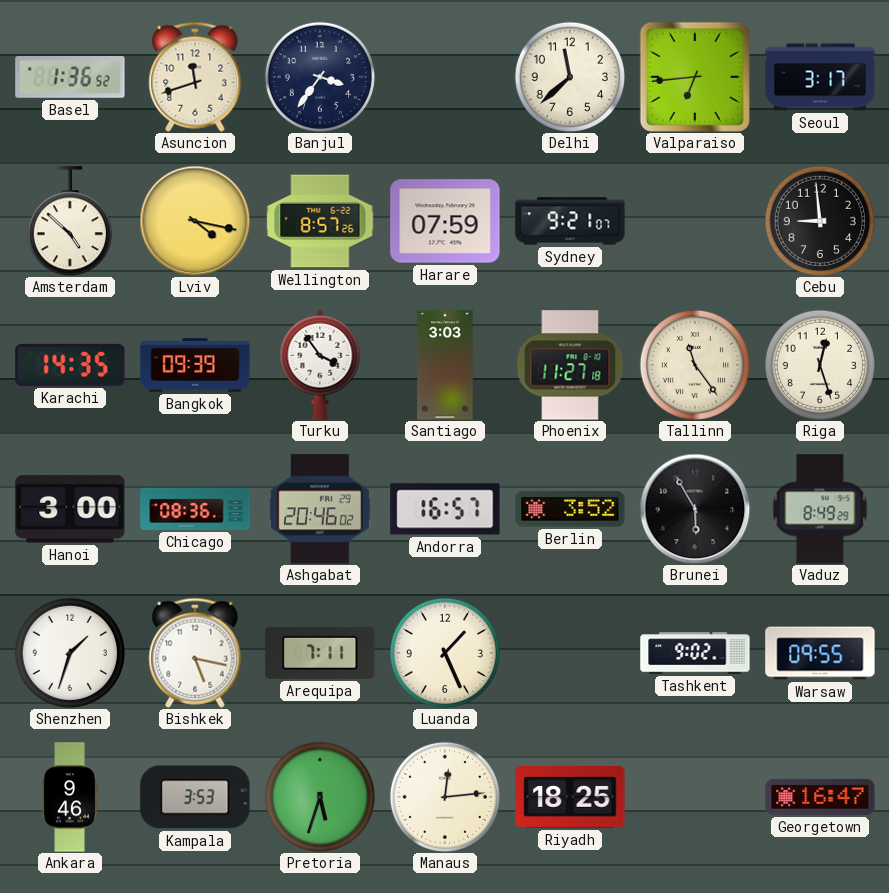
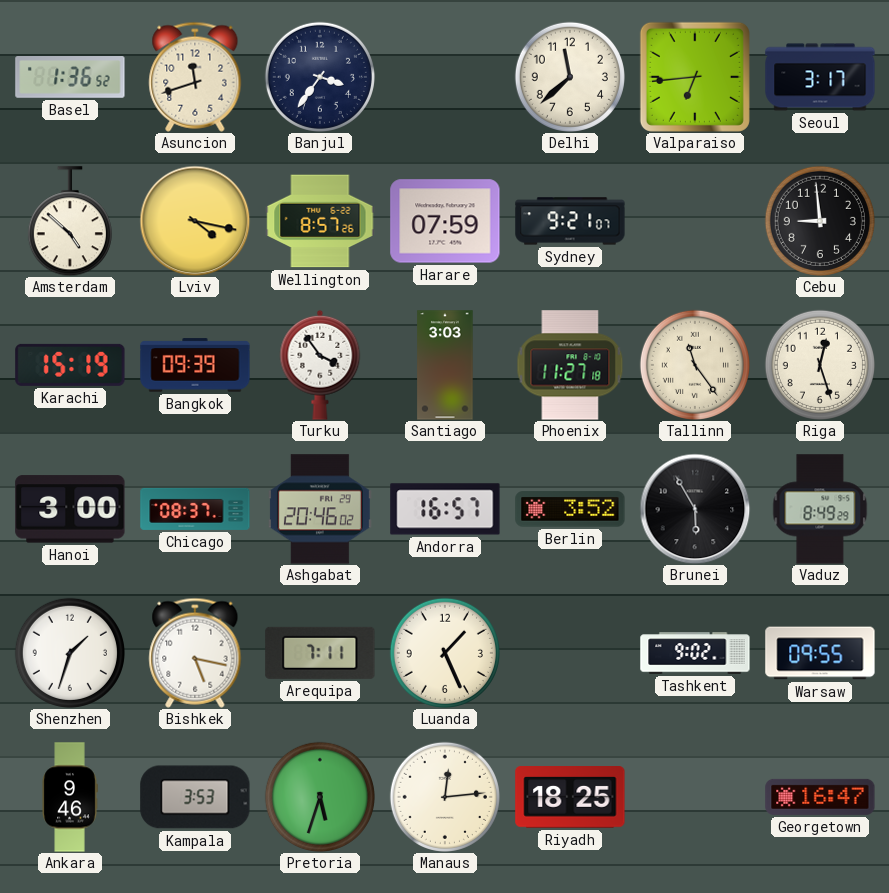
Karachi: 14:35 -> 15:19
Chicago: 08:36 -> 08:37
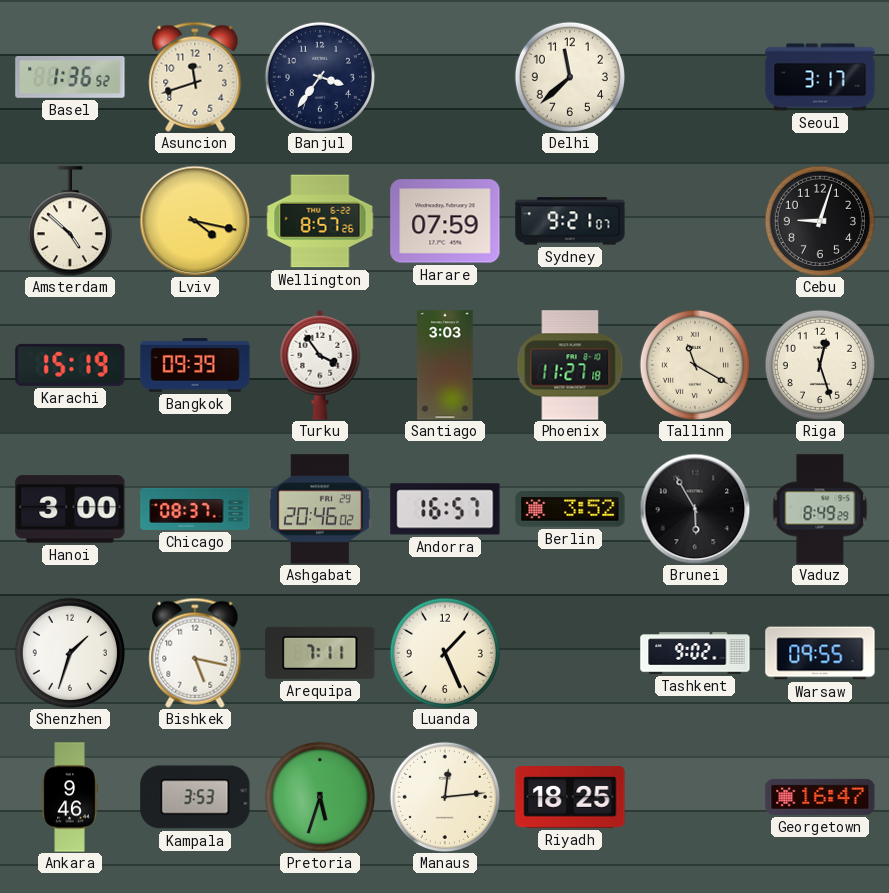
Valparaiso: 6:44 -> none
Cebu: 8:59 -> 9:03
Tallinn: 11:24 -> 11:20
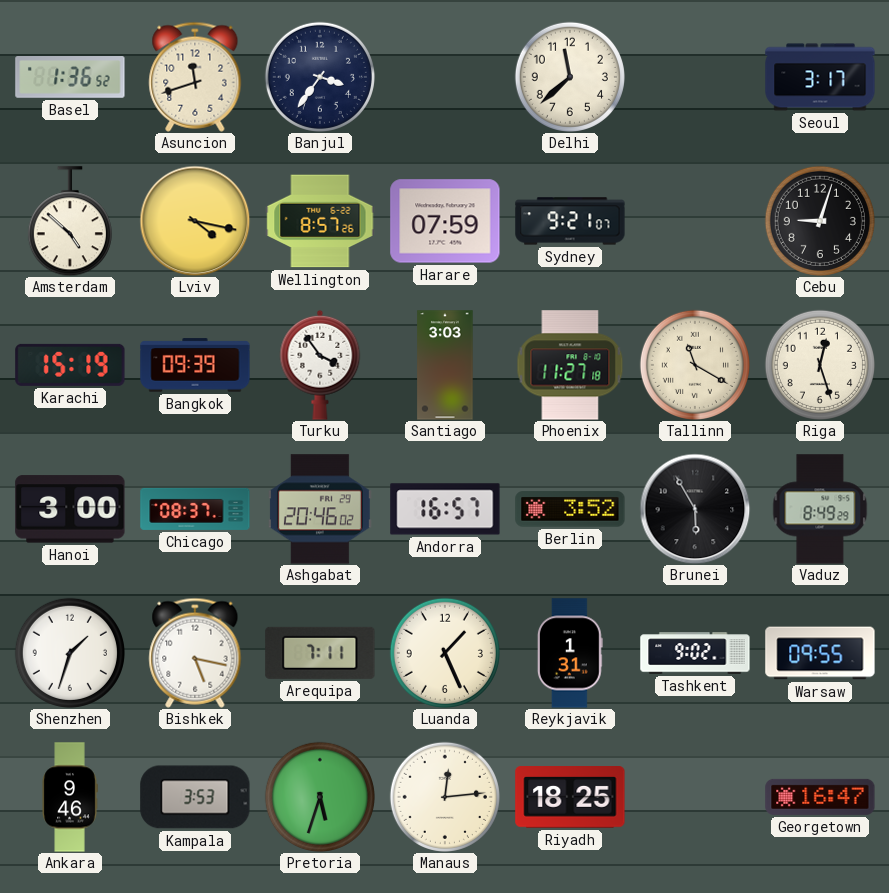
Reykjavik: none -> 1:31
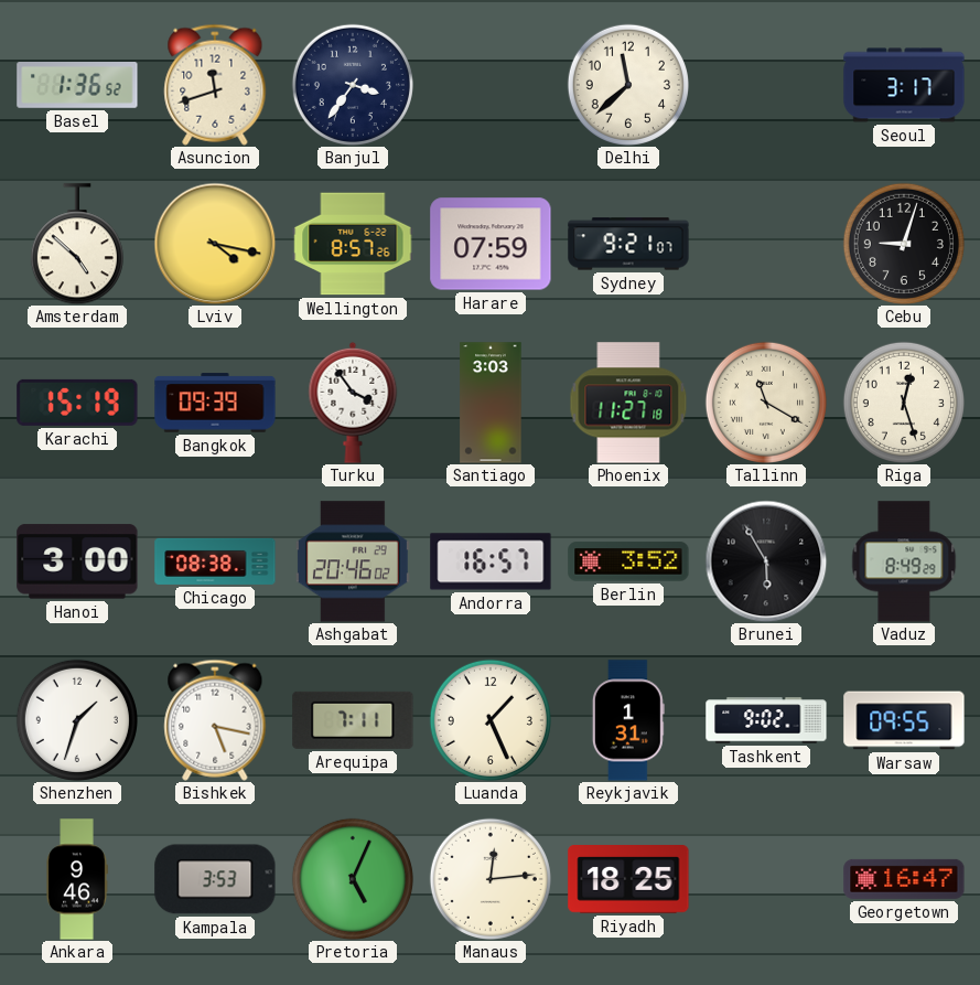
Chicago: 08:37 -> 08:38
Pretoria: 5:33 -> 5:04
